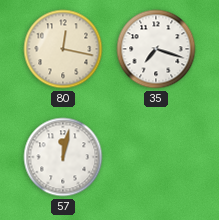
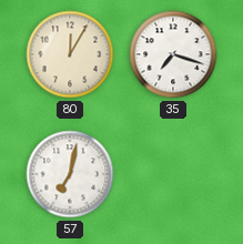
80: 12:17 -> 12:05
57: 12:02 -> 7:02
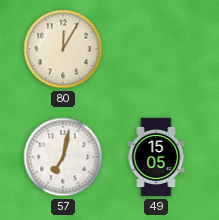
35: 7:18 -> none
49: none -> 15:05
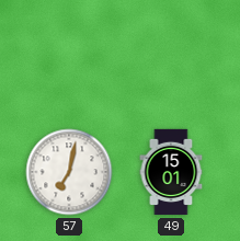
80: 12:05 -> none
49: 15:05 -> 15:01
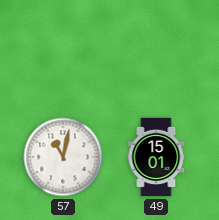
57: 7:02 -> 11:02
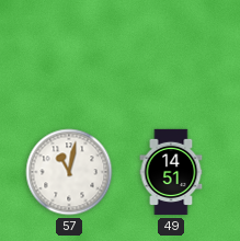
49: 15:01 -> 14:51
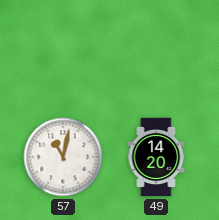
49: 14:51 -> 14:20
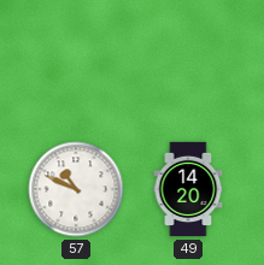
57: 11:02 -> 10:49
